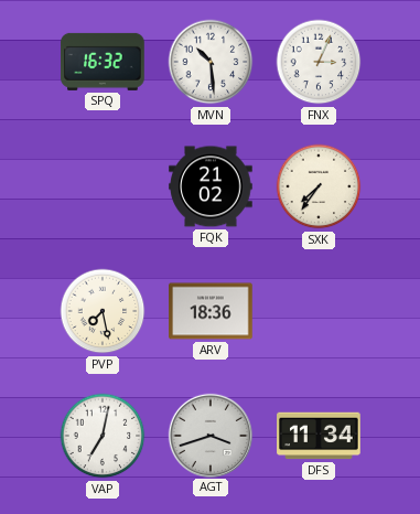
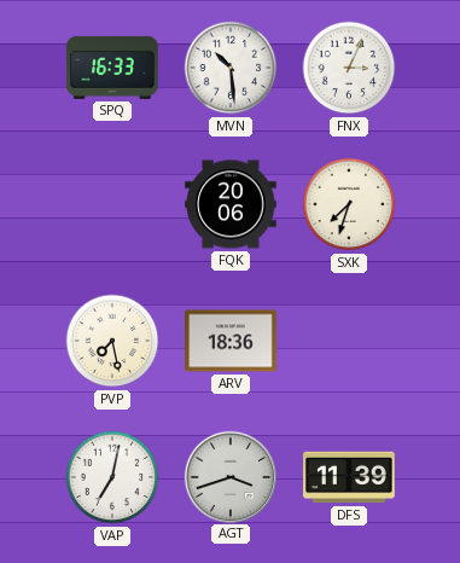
SPQ: 16:32 -> 16:33
FQK: 21:02 -> 20:06
SXK: 7:36 -> 7:33
DFS: 11:34 -> 11:39
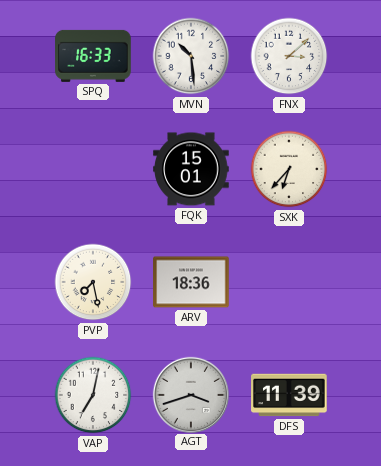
FNX: 3:04 -> 3:08
FQK: 20:06 -> 15:01
SXK: 7:33 -> 6:37
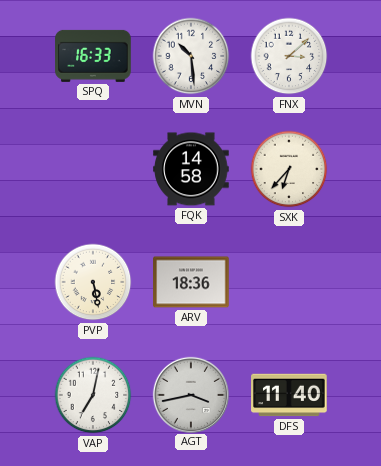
FQK: 15:01 -> 14:58
PVP: 7:28 -> 5:28
AGT: 3:42 -> 3:43
DFS: 11:39 -> 11:40
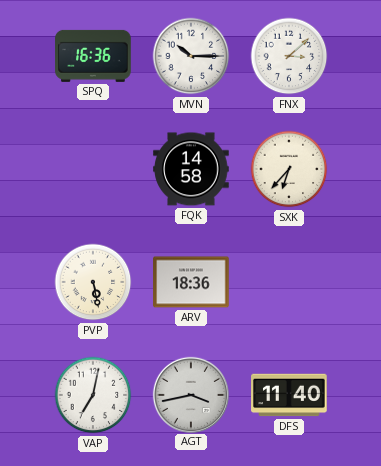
SPQ: 16:33 -> 16:36
MVN: 10:29 -> 10:15
